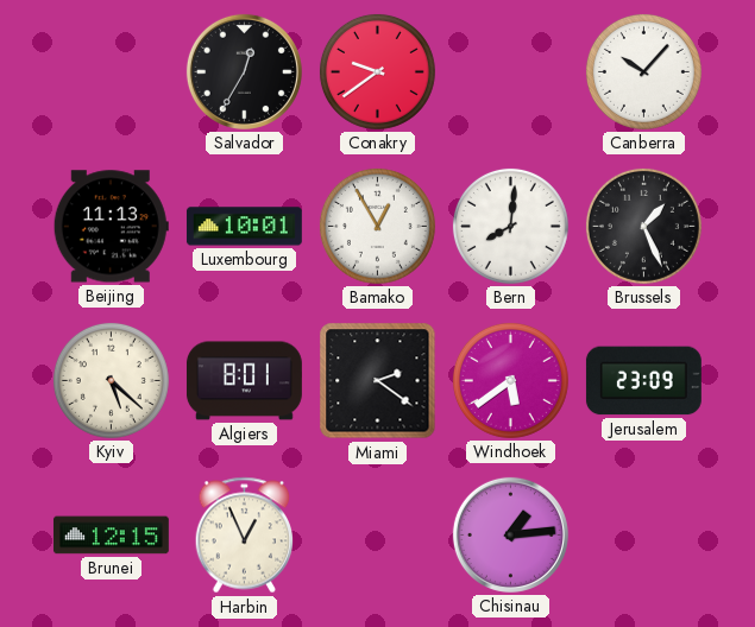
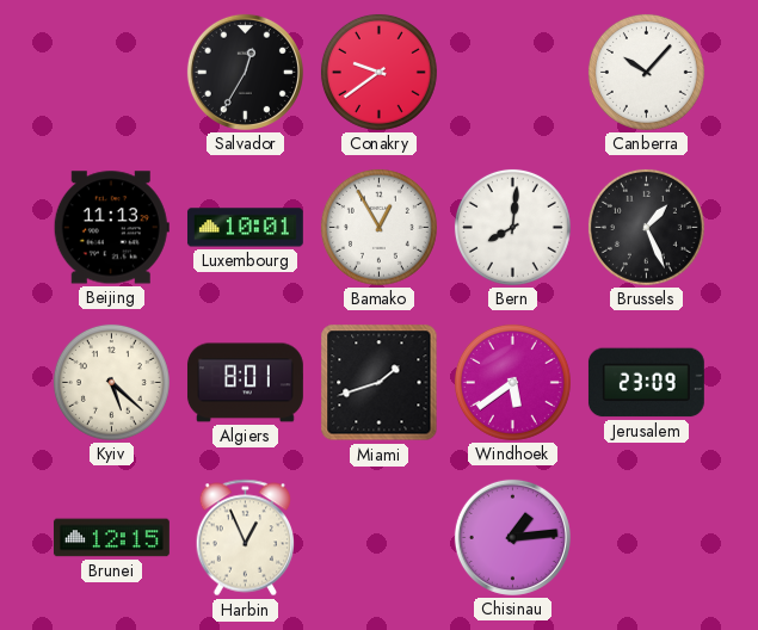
Miami: 2:21 -> 1:42
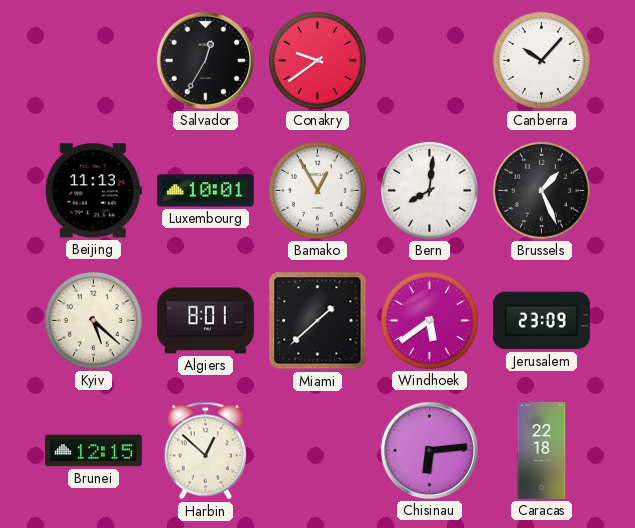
Miami: 1:42 -> 1:38
Harbin: 12:56 -> 12:52
Chisinau: 1:14 -> 6:14
Caracas: none -> 22:18
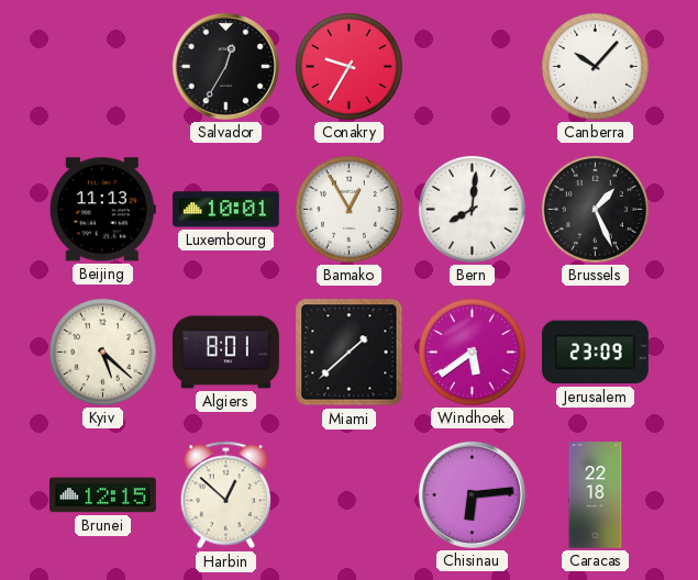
Conakry: 9:39 -> 9:35
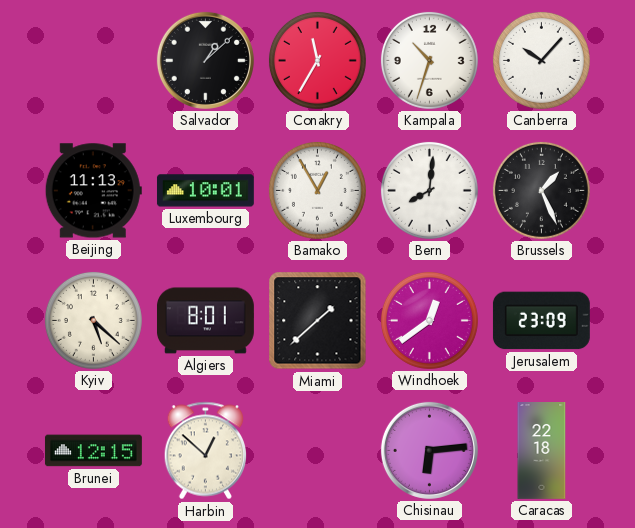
Salvador: 12:35 -> 1:08
Conakry: 9:35 -> 11:35
Kampala: none -> 10:33
Windhoek: 5:39 -> 12:39
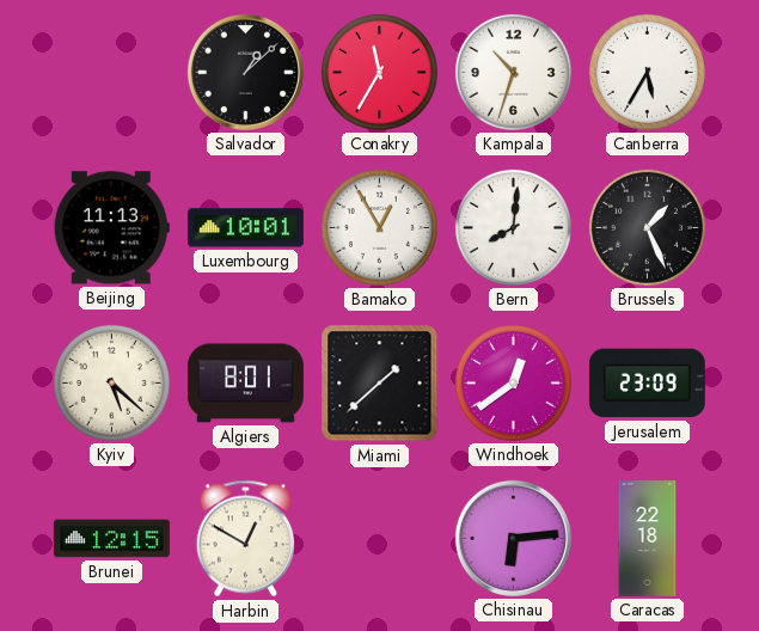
Canberra: 10:07 -> 5:35
Harbin: 12:52 -> 12:50
